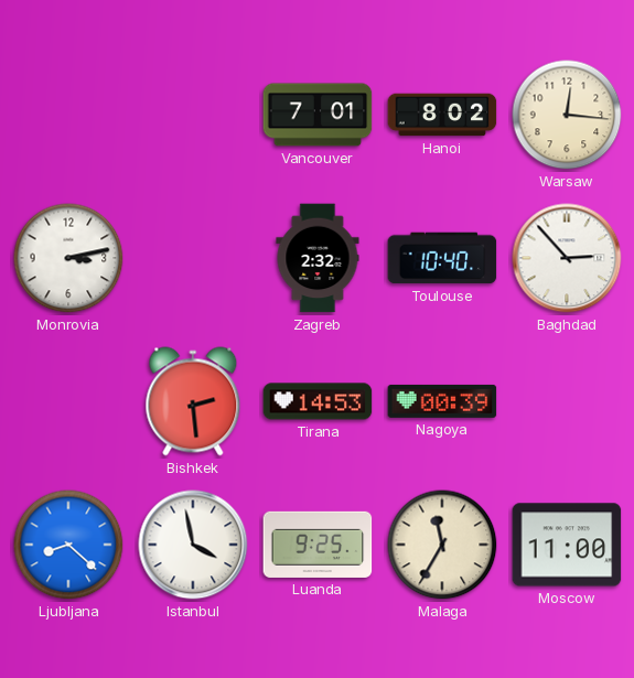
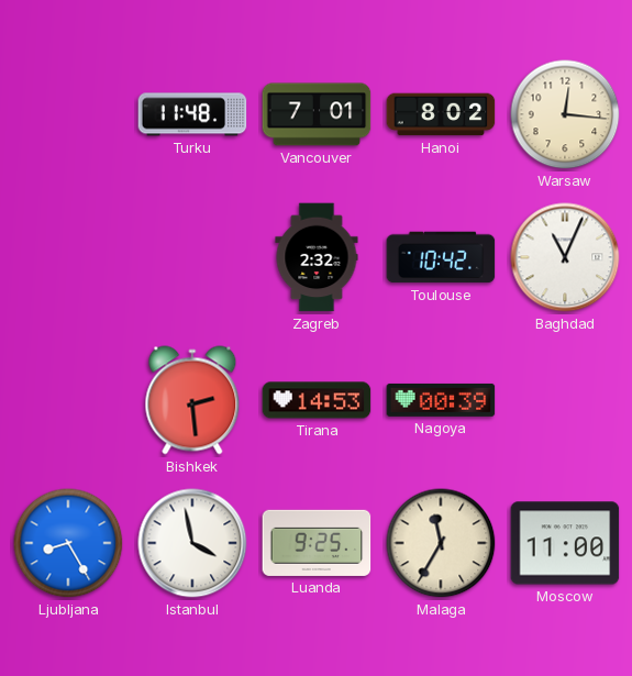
Turku: none -> 11:48
Monrovia: 3:13 -> none
Toulouse: 10:40 -> 10:42
Baghdad: 2:53 -> 11:04
Ljubljana: 8:22 -> 8:25
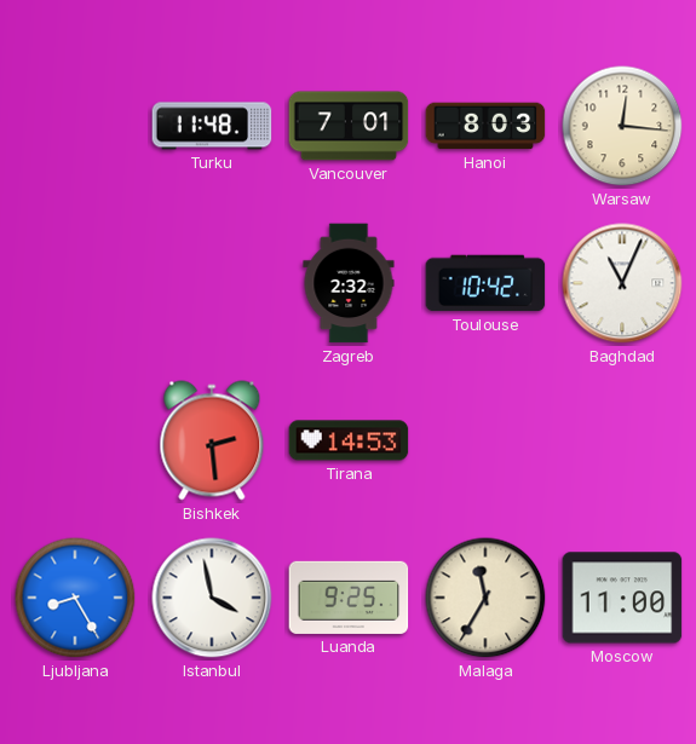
Hanoi: 8:02 -> 8:03
Nagoya: 00:39 -> none
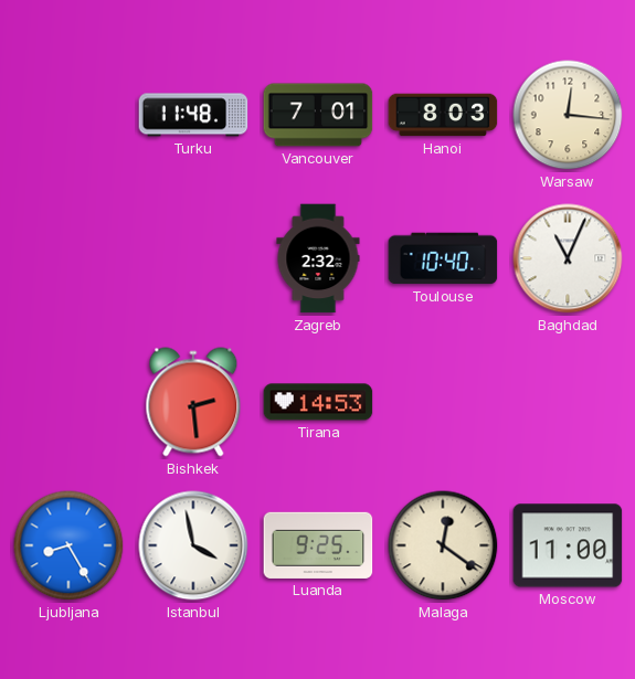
Toulouse: 10:42 -> 10:40
Malaga: 11:35 -> 12:21
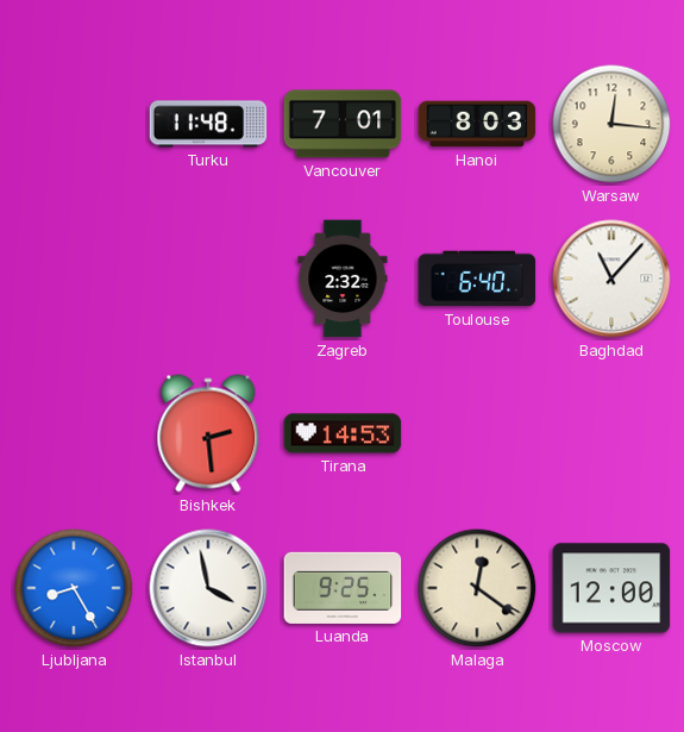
Toulouse: 10:40 -> 6:40
Baghdad: 11:04 -> 11:07
Moscow: 11:00 -> 12:00
